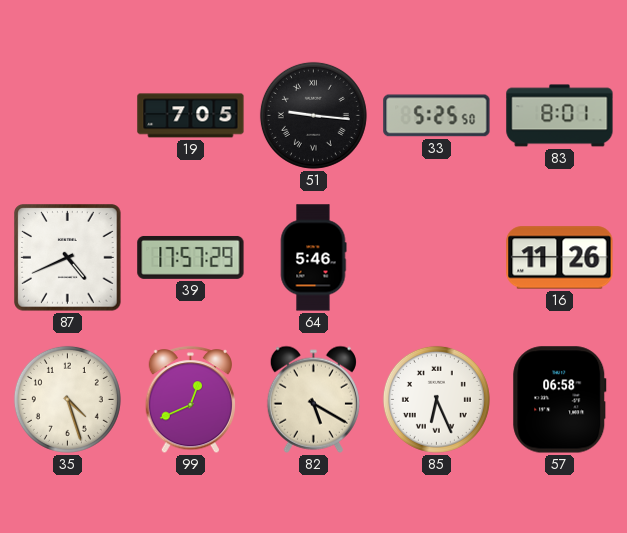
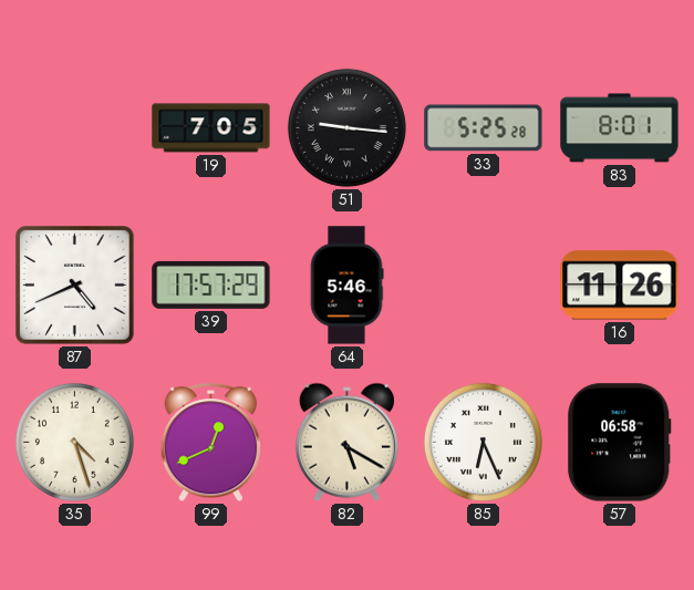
33: 5:25:50 -> 5:25:28
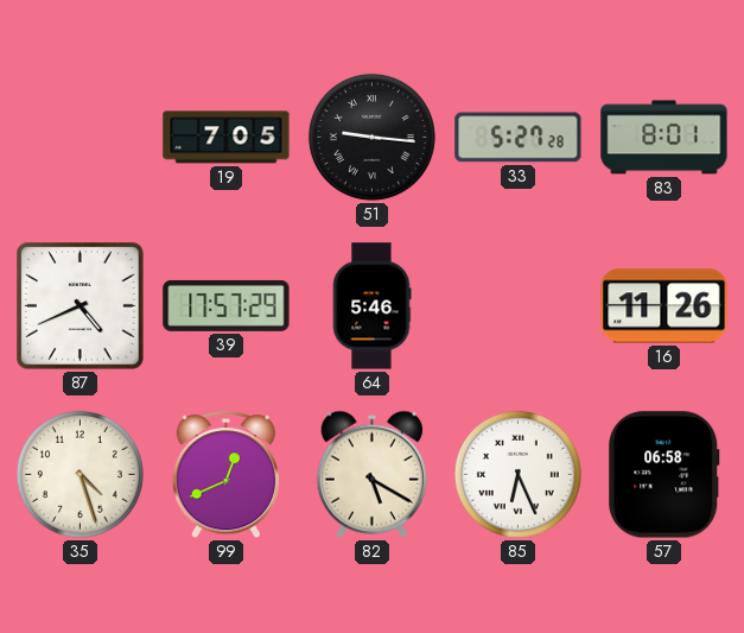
33: 5:25 -> 5:27
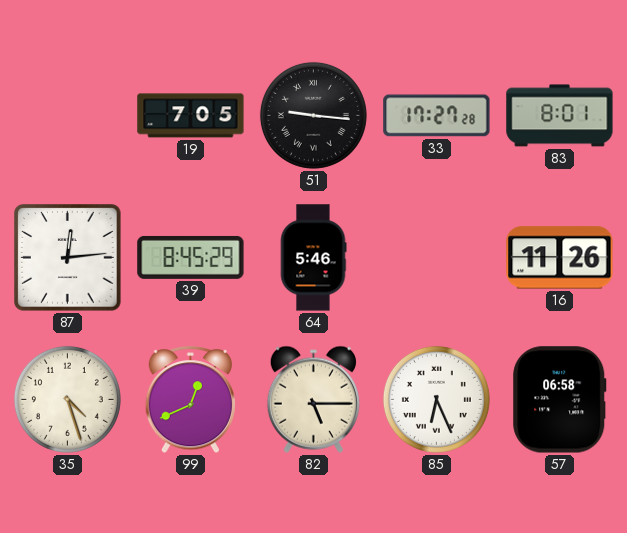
33: 5:27 -> 17:27
87: 4:41 -> 12:14
39: 17:57 -> 8:45
82: 5:20 -> 5:15
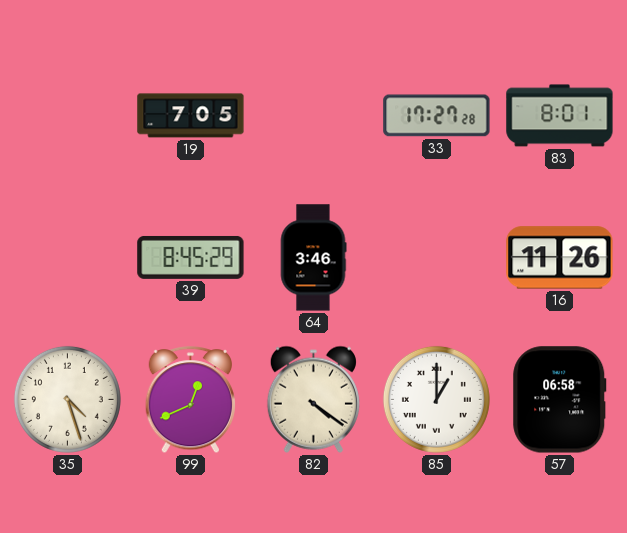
51: 9:16 -> none
87: 12:14 -> none
64: 5:46 -> 3:46
82: 5:15 -> 4:21
85: 6:26 -> 1:00
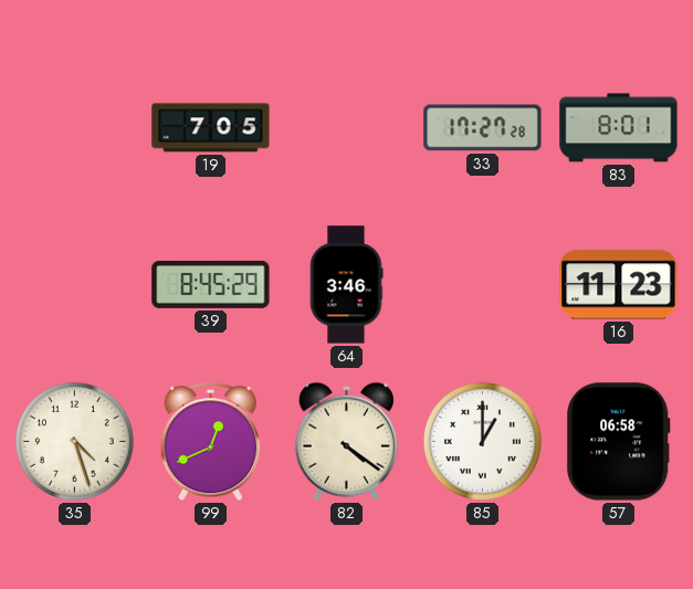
16: 11:26 -> 11:23
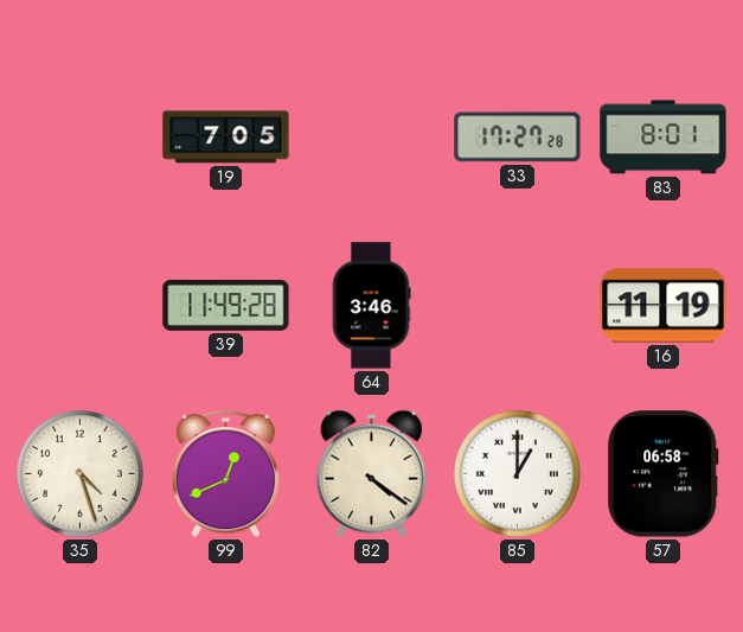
39: 8:45 -> 11:49
16: 11:23 -> 11:19
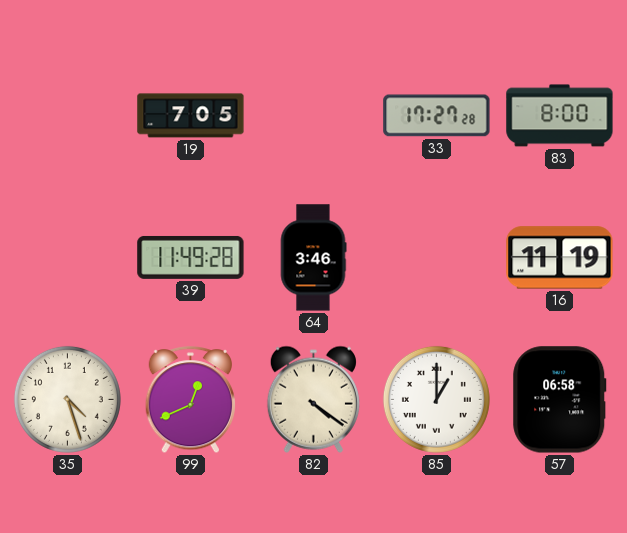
83: 8:01 -> 8:00
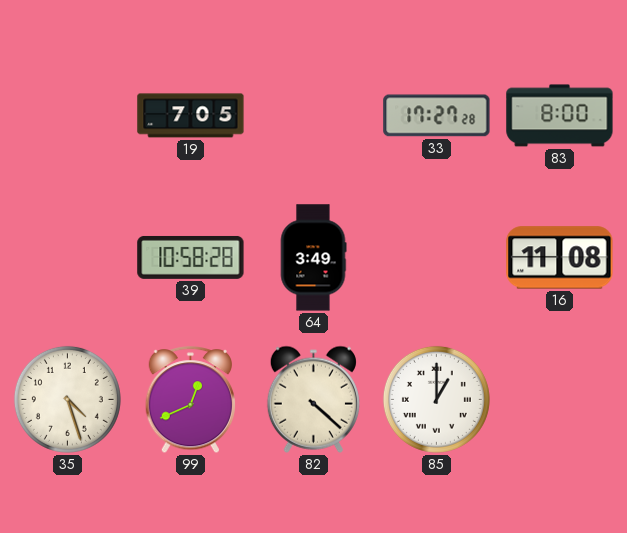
39: 11:49 -> 10:58
64: 3:46 -> 3:49
16: 11:19 -> 11:08
82: 4:21 -> 4:22
57: 06:58 -> none
